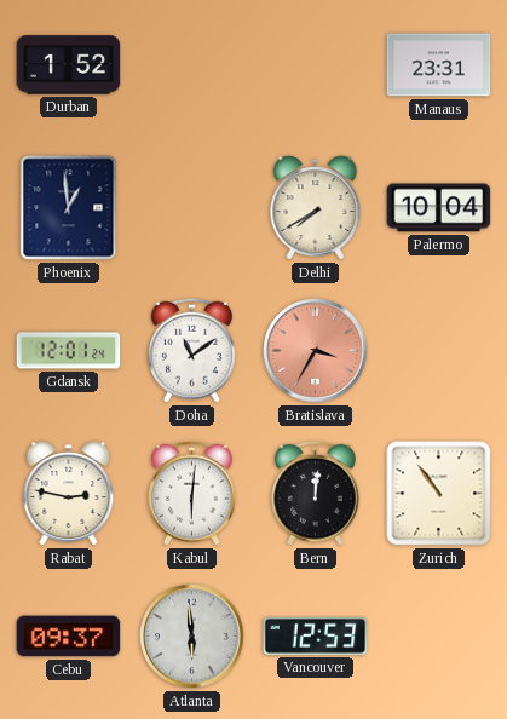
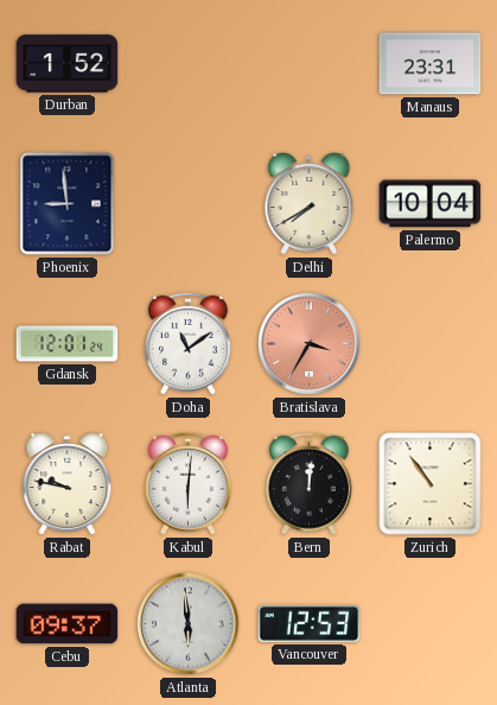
Phoenix: 12:59 -> 8:59
Rabat: 2:47 -> 9:47
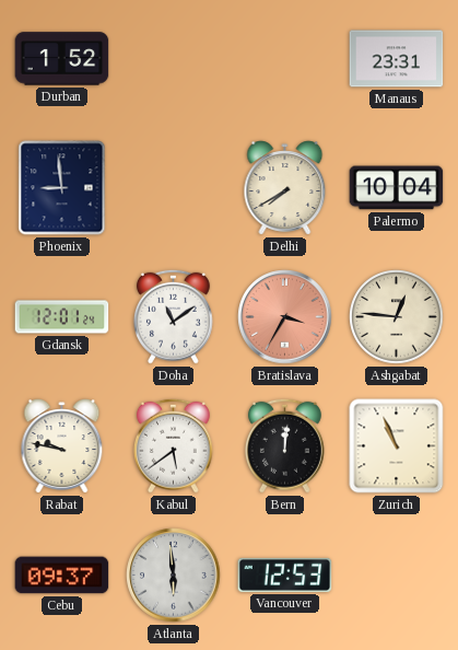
Ashgabat: none -> 12:46
Kabul: 6:01 -> 5:39
Zurich: 10:54 -> 10:56
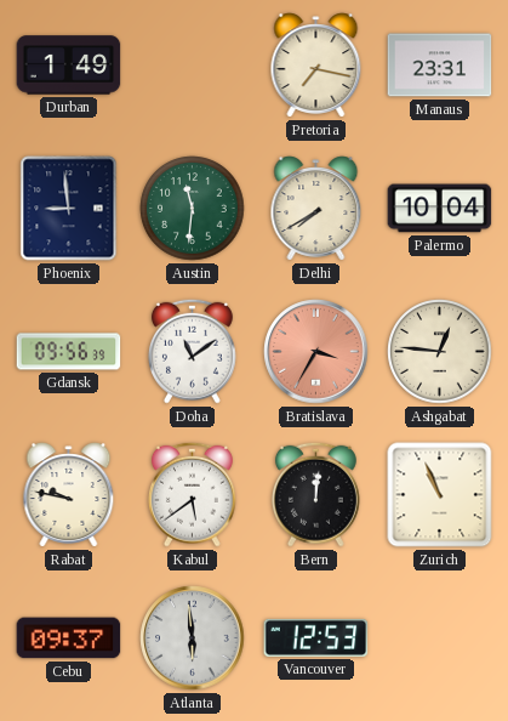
Durban: 1:52 -> 1:49
Pretoria: none -> 7:17
Austin: none -> 11:31
Gdansk: 12:01 -> 09:56
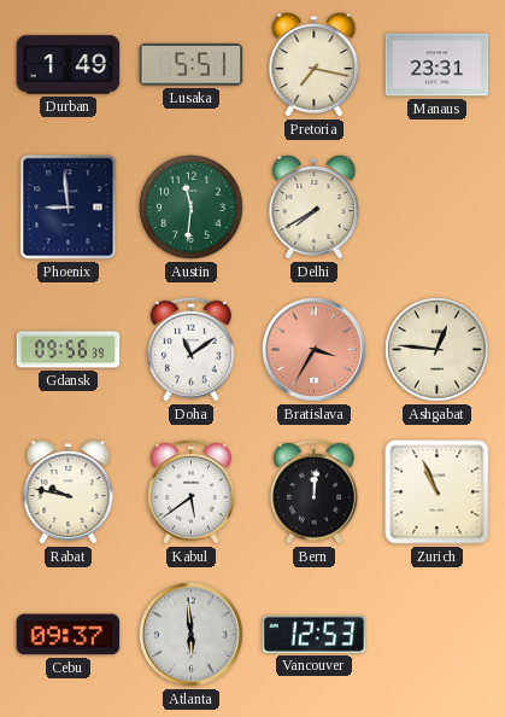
Lusaka: none -> 5:51
Palermo: 10:04 -> none
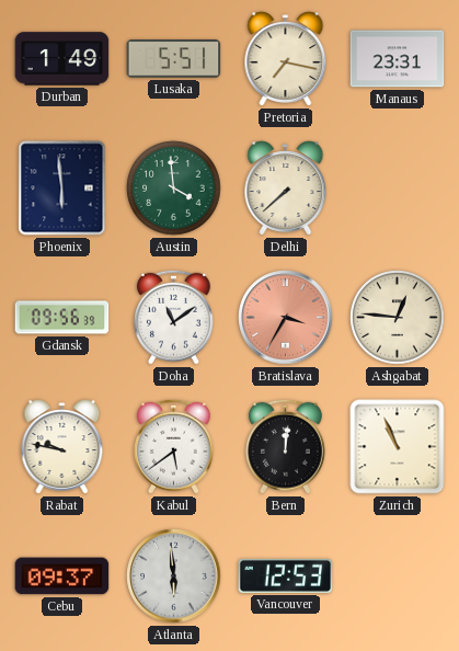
Phoenix: 8:59 -> 5:59
Austin: 11:31 -> 3:59
Delhi: 7:40 -> 7:38
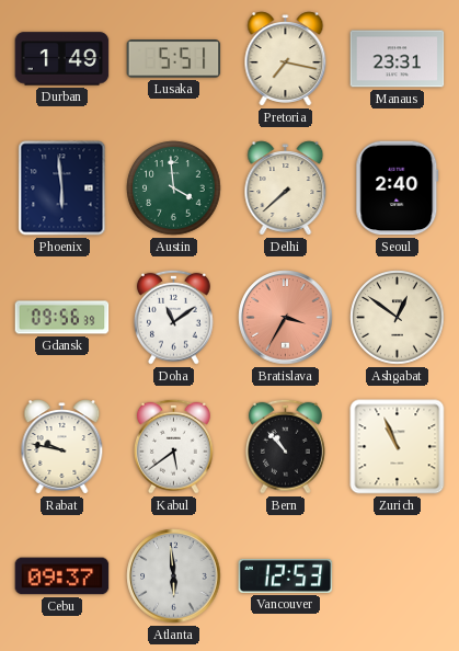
Seoul: none -> 2:40
Ashgabat: 12:46 -> 12:51
Bern: 12:01 -> 10:53
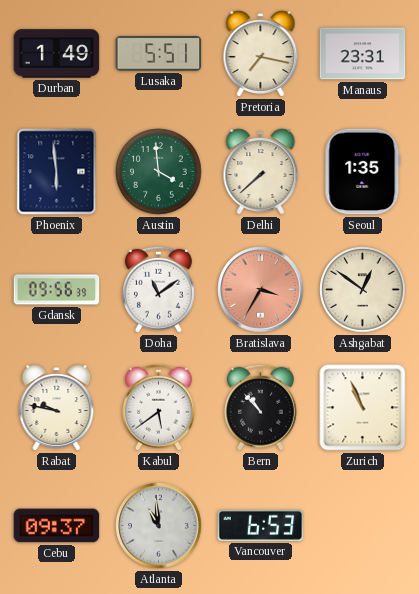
Seoul: 2:40 -> 1:35
Atlanta: 5:59 -> 10:59
Vancouver: 12:53 -> 6:53
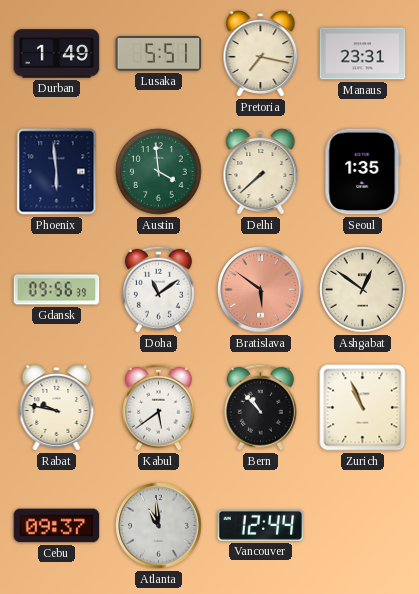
Bratislava: 3:35 -> 5:51
Vancouver: 6:53 -> 12:44
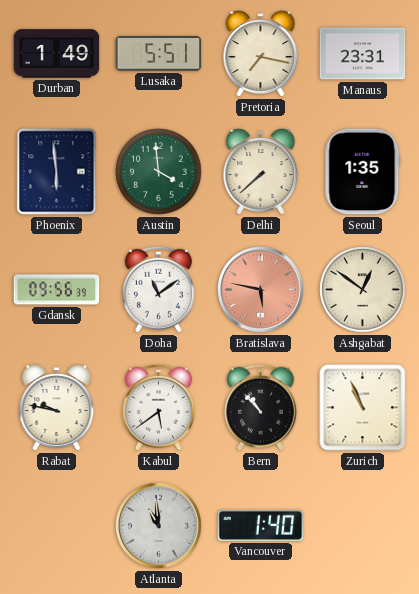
Bratislava: 5:51 -> 5:47
Cebu: 09:37 -> none
Vancouver: 12:44 -> 1:40
